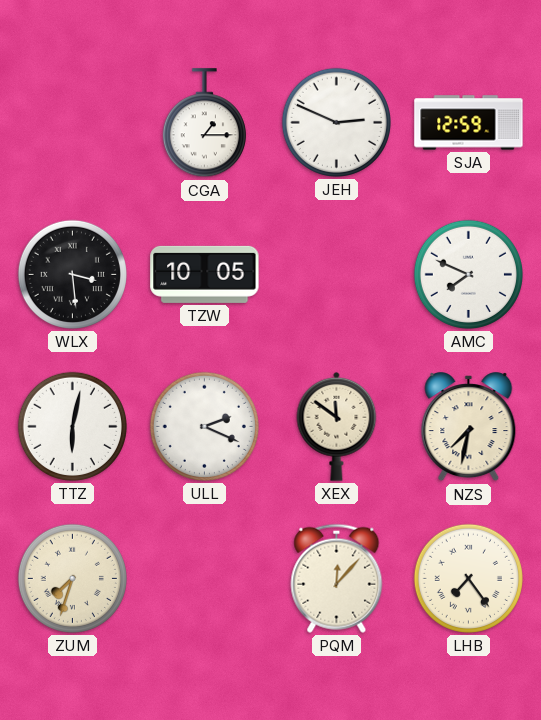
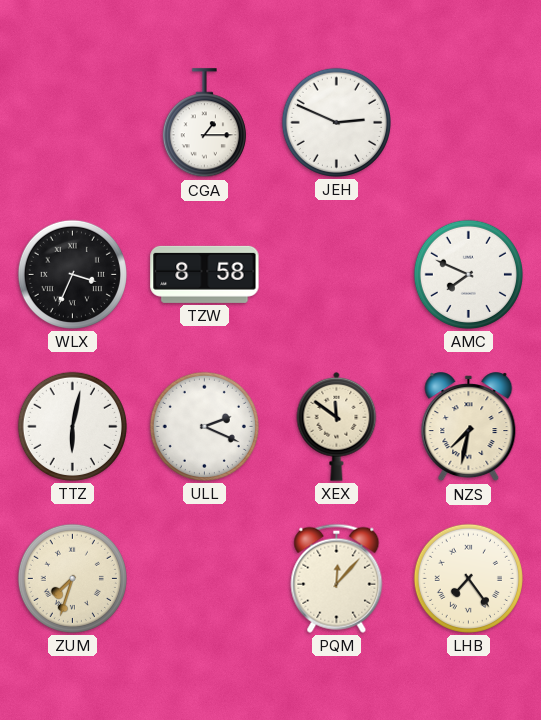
SJA: 12:59 -> none
WLX: 3:29 -> 3:34
TZW: 10:05 -> 8:58
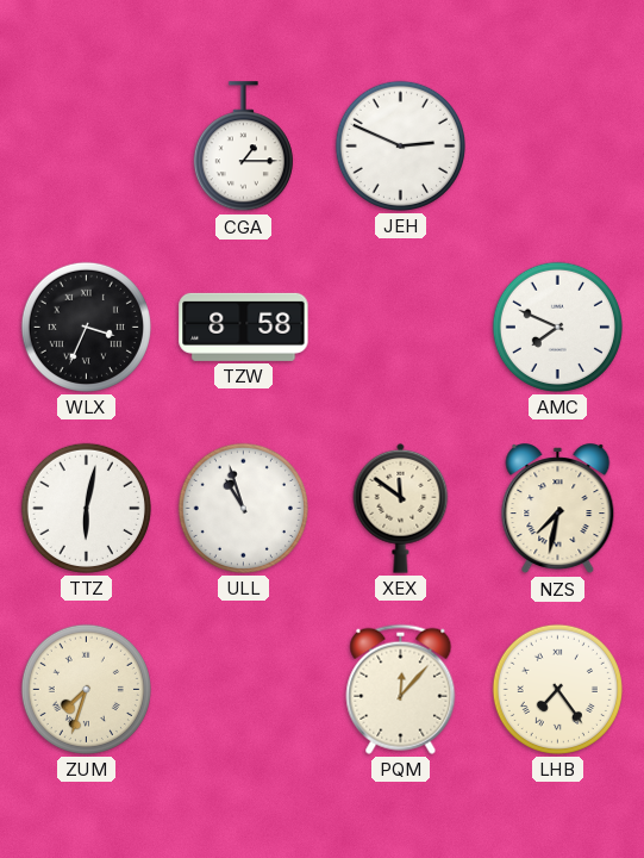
ULL: 2:19 -> 10:57
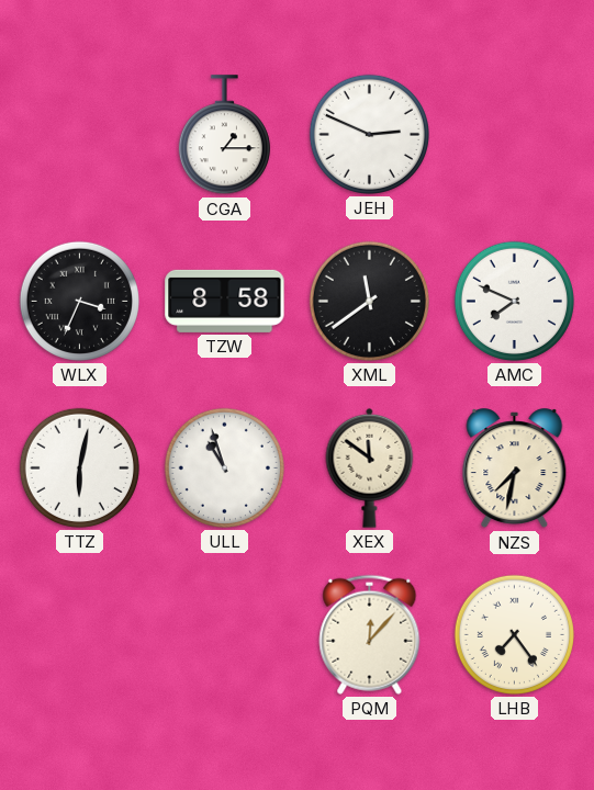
XML: none -> 11:39
ZUM: 7:33 -> none
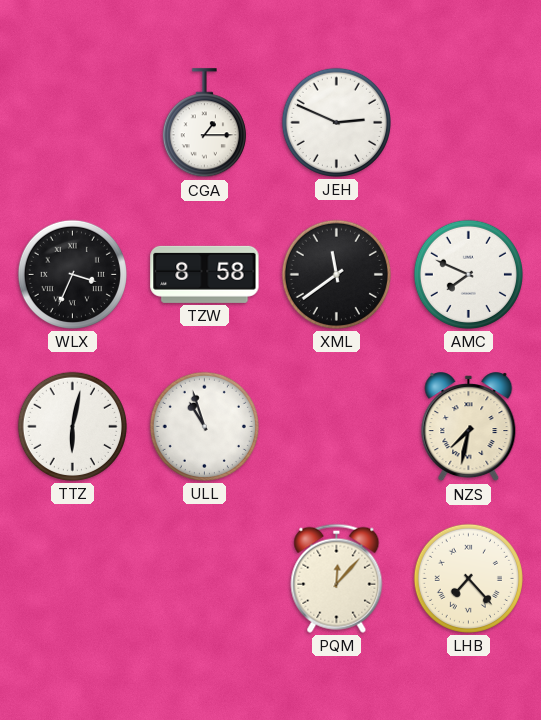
XEX: 11:51 -> none
LHB: 7:24 -> 7:23
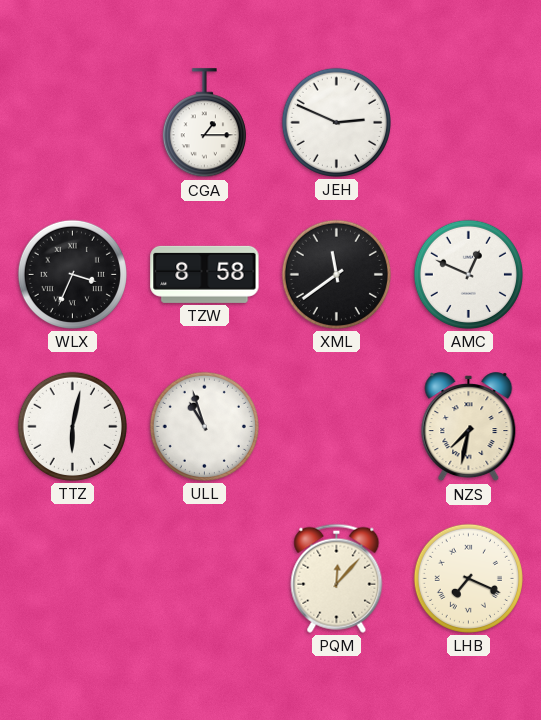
AMC: 7:49 -> 12:49
LHB: 7:23 -> 7:19
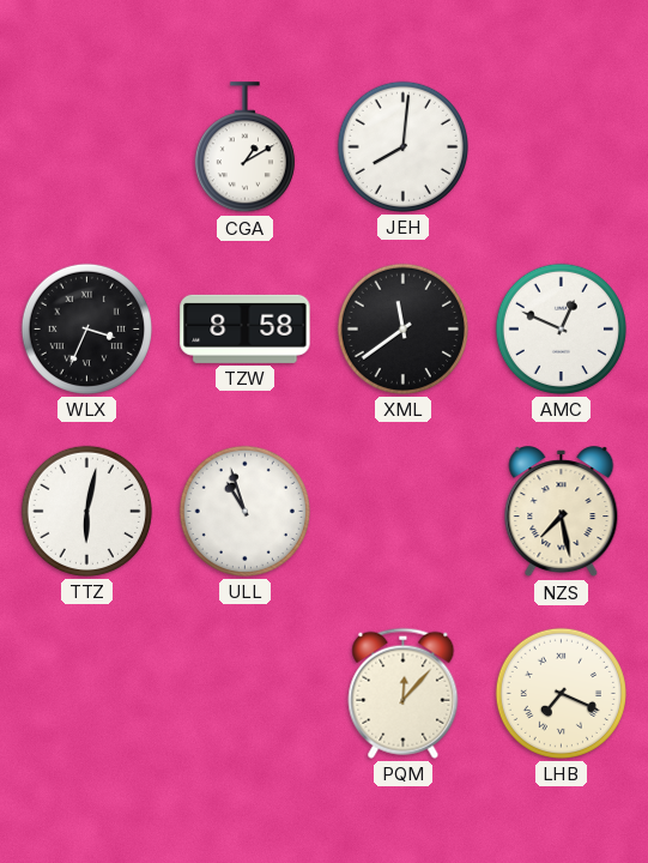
CGA: 1:15 -> 1:10
JEH: 2:49 -> 8:01
NZS: 7:32 -> 7:28
